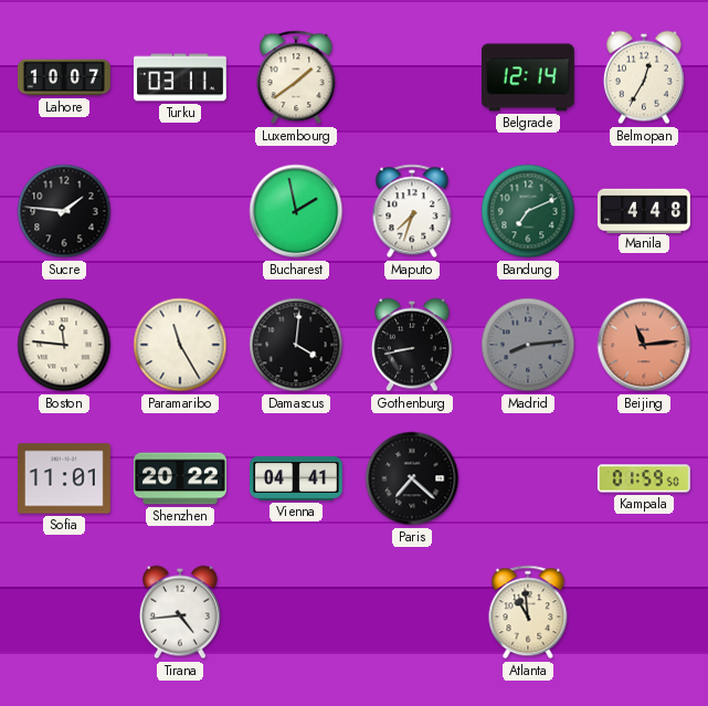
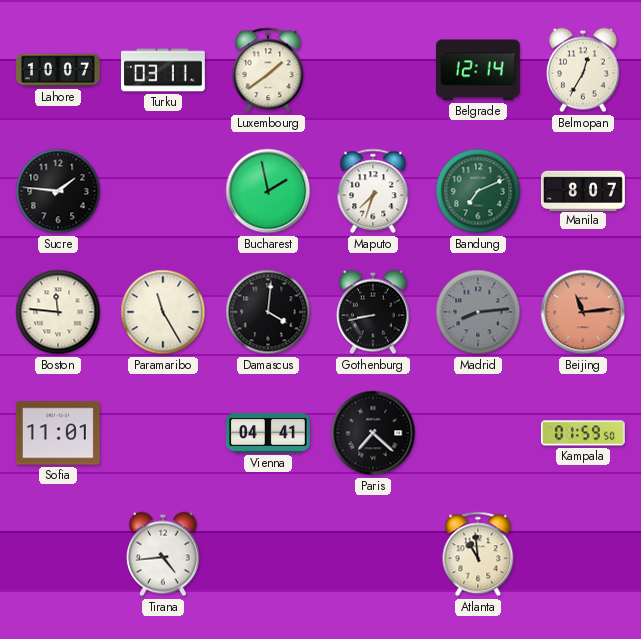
Manila: 4:48 -> 8:07
Shenzhen: 20:22 -> none
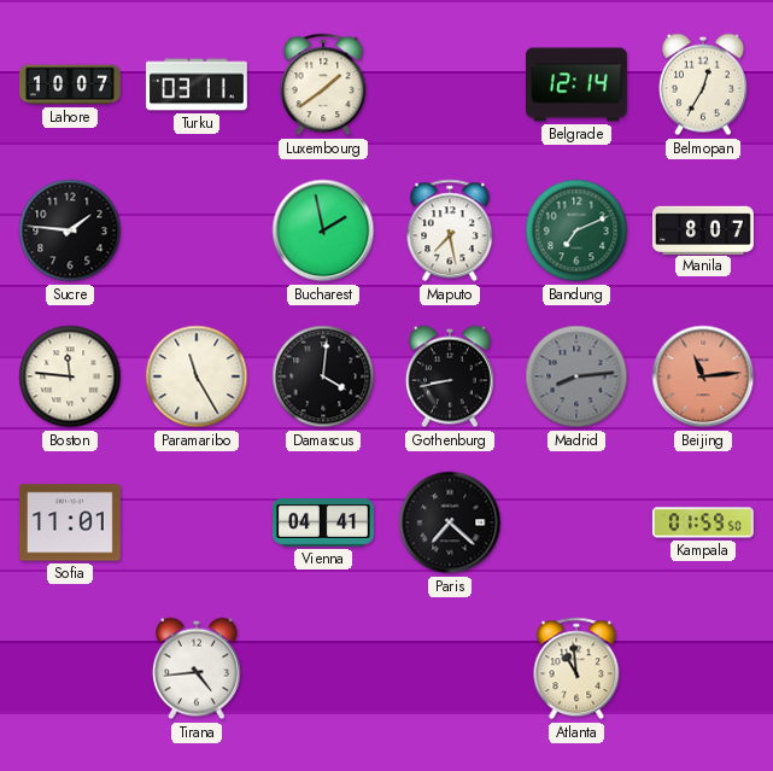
Maputo: 7:33 -> 7:28
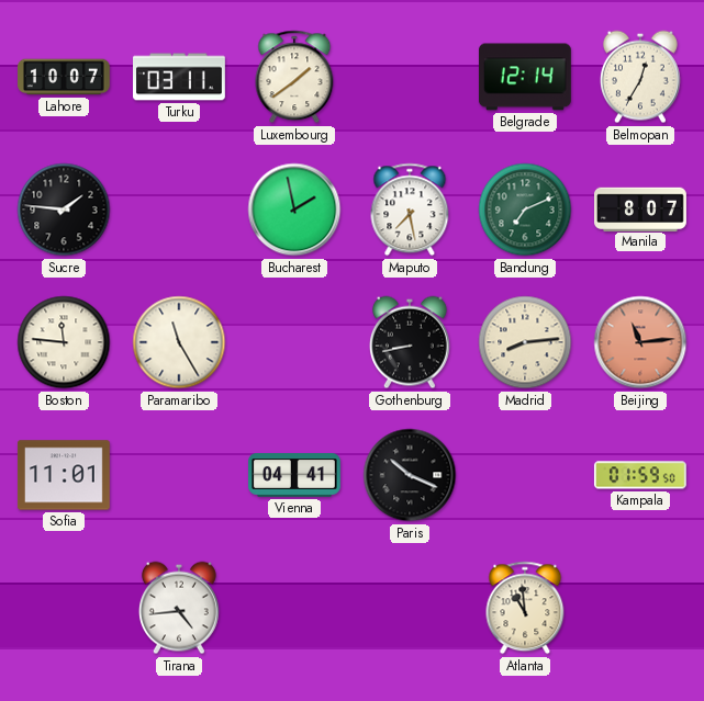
Damascus: 4:01 -> none
Madrid dial: grey -> cream
Paris: 7:22 -> 10:19
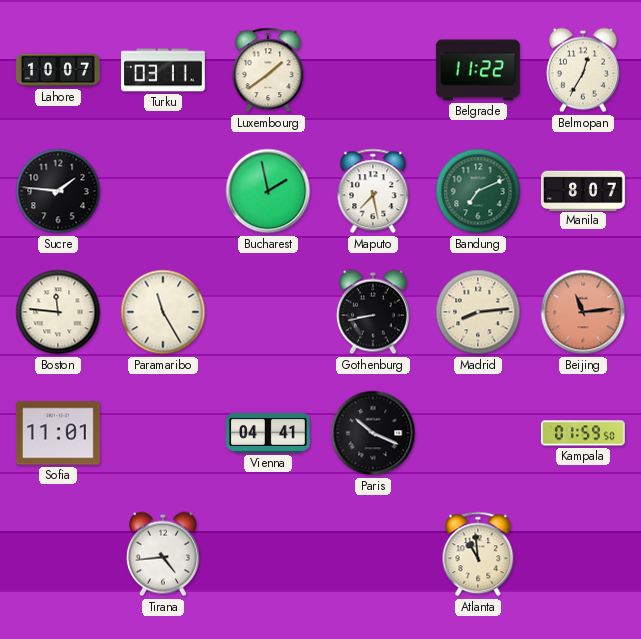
Belgrade: 12:14 -> 11:22
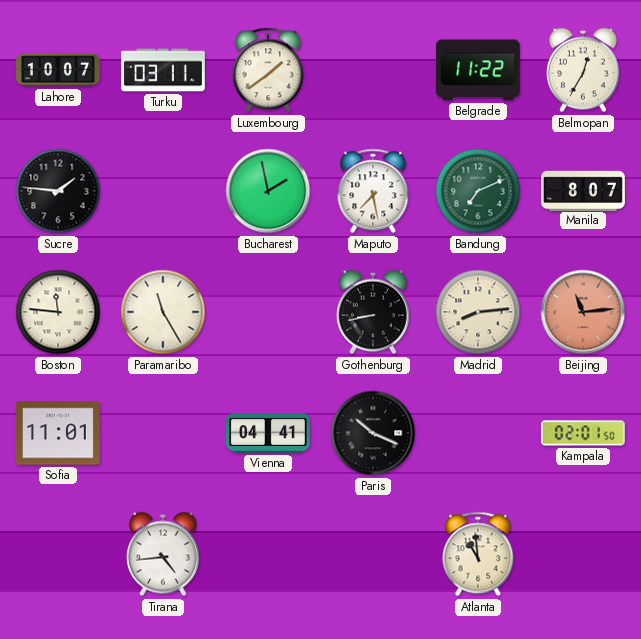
Kampala: 01:59 -> 02:01
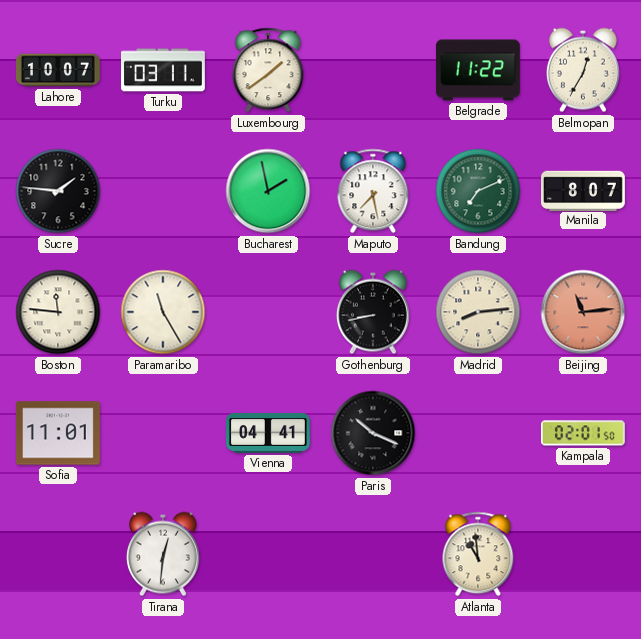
Tirana: 4:44 -> 12:31
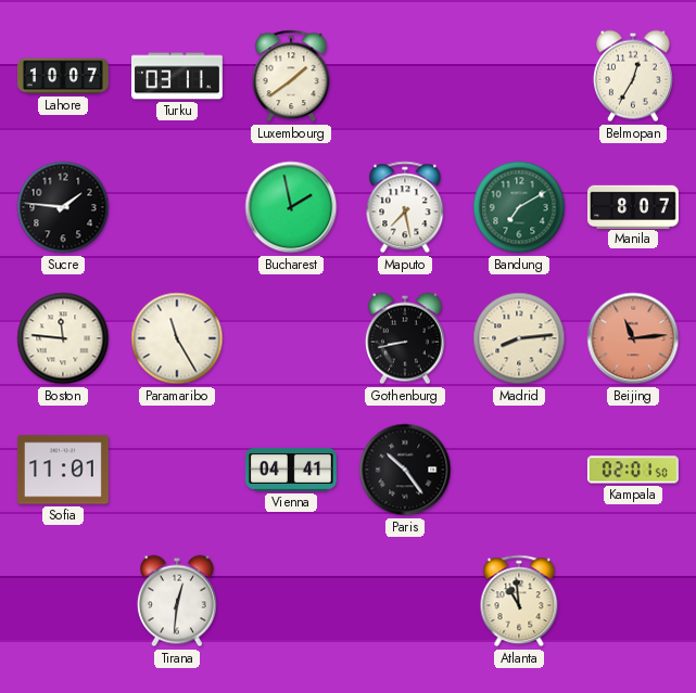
Belgrade: 11:22 -> none
Bandung: 7:11 -> 7:10
Paris: 10:19 -> 10:24
